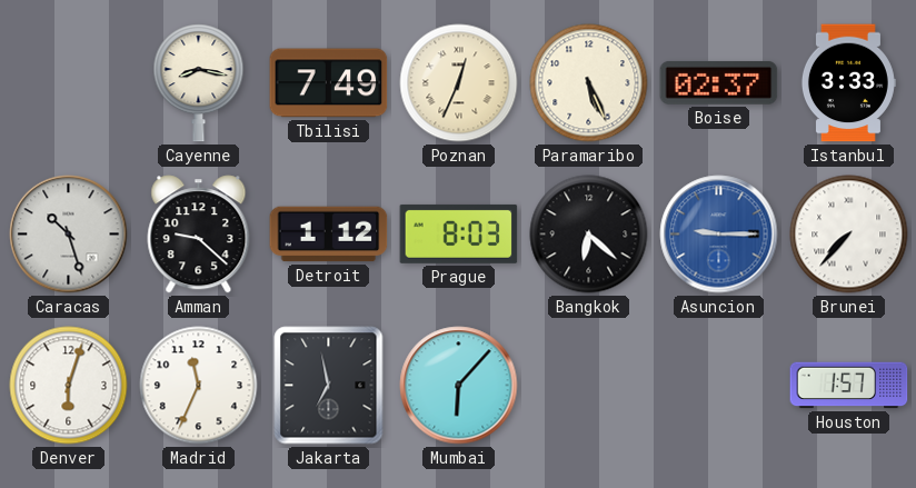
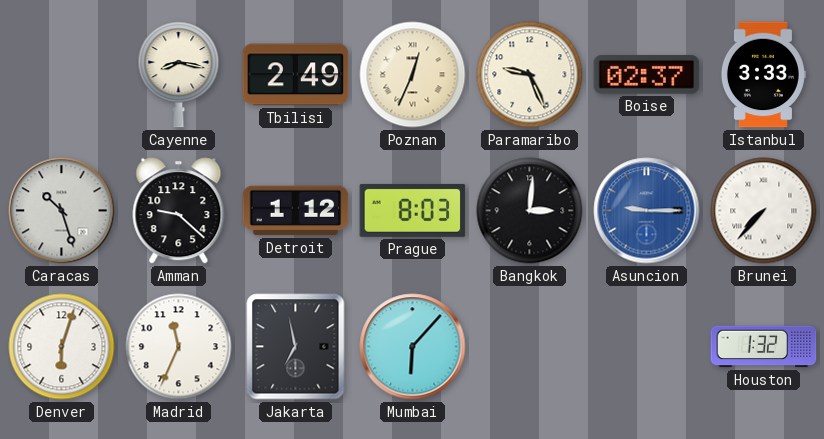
Tbilisi: 7:49 -> 2:49
Paramaribo: 5:26 -> 9:26
Bangkok: 6:22 -> 3:01
Houston: 1:57 -> 1:32
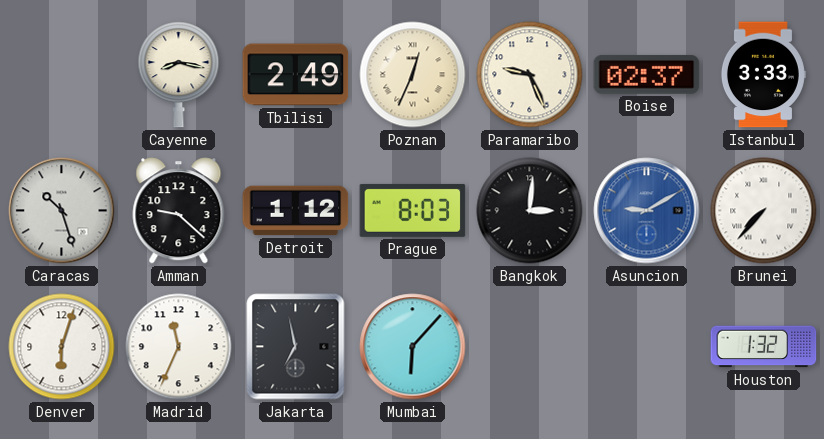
Asuncion: 9:15 -> 9:10
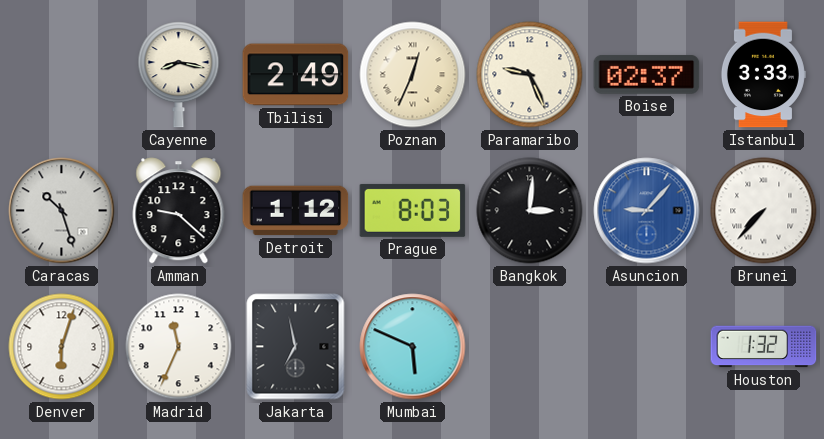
Asuncion: 9:10 -> 9:07
Mumbai: 6:07 -> 5:49
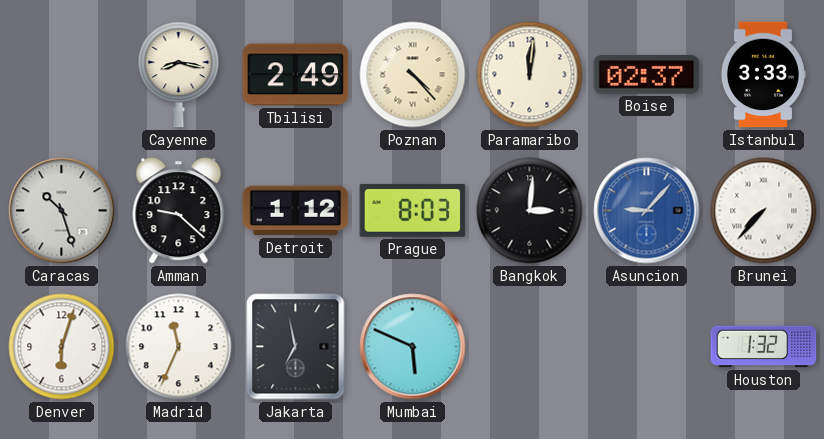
Poznan: 12:34 -> 4:23
Paramaribo: 9:26 -> 12:01
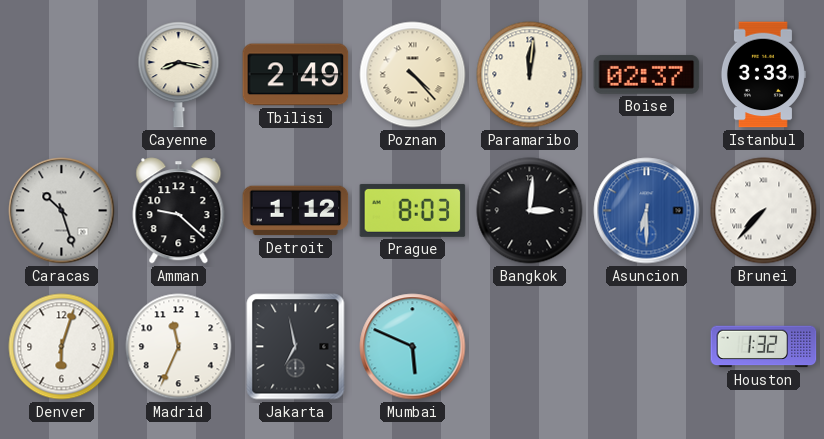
Asuncion: 9:07 -> 6:30
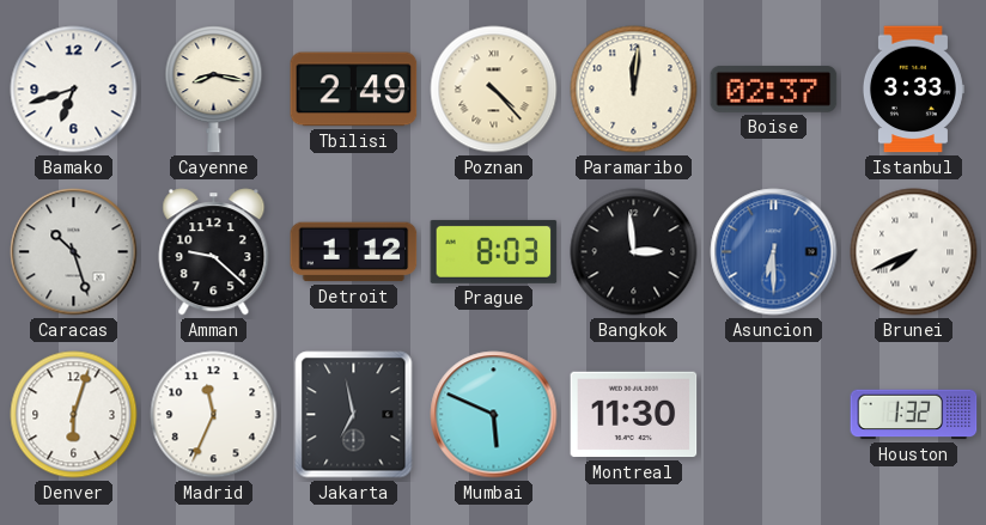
Bamako: none -> 6:42
Bangkok: 3:01 -> 2:59
Brunei: 7:37 -> 7:41
Montreal: none -> 11:30
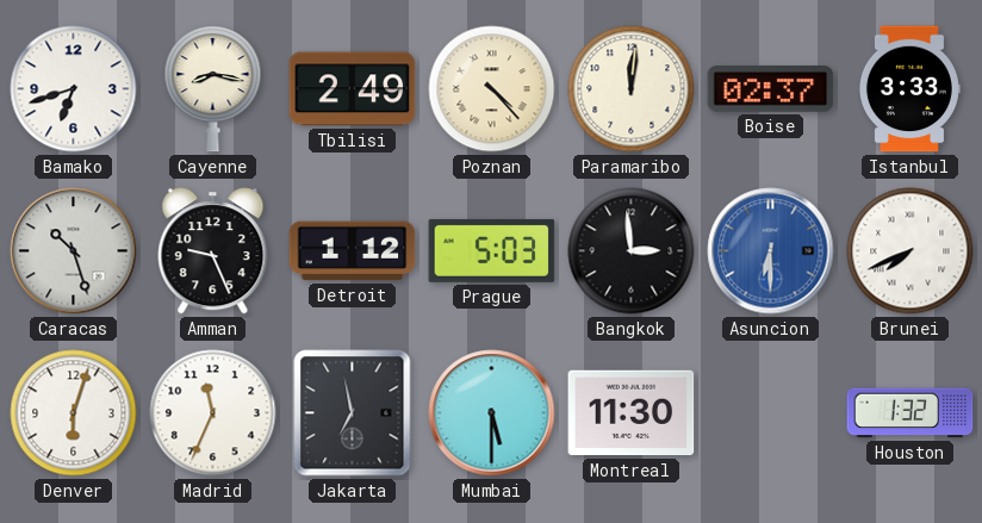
Amman: 9:22 -> 9:26
Prague: 8:03 -> 5:03
Mumbai: 5:49 -> 5:30
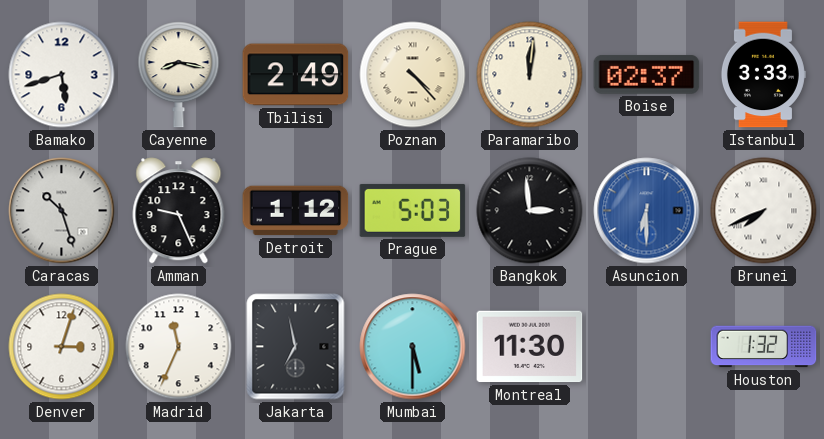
Bamako: 6:42 -> 5:42
Denver: 6:03 -> 3:03
